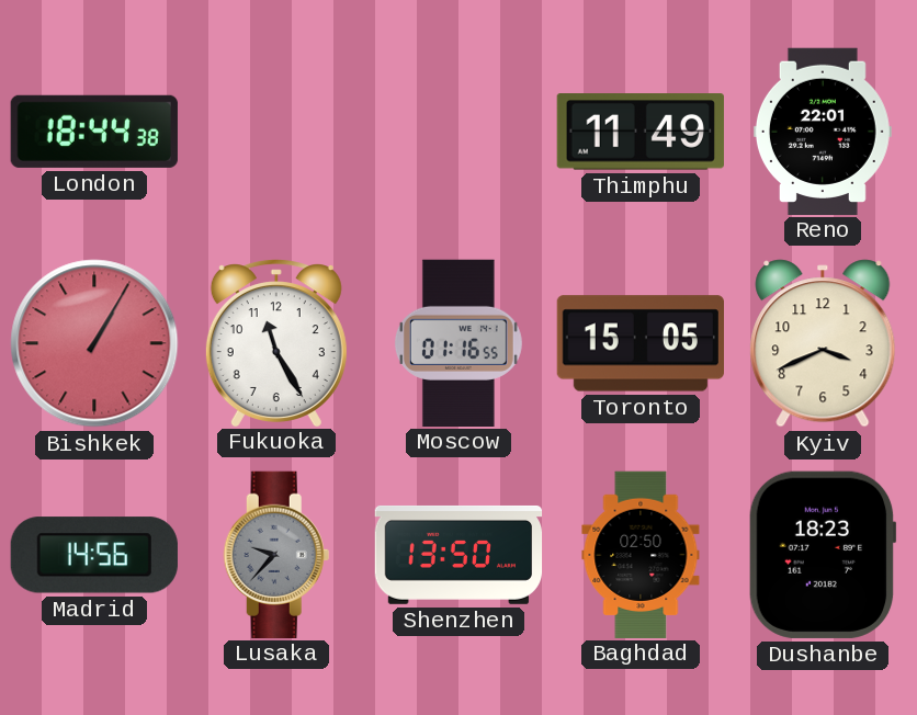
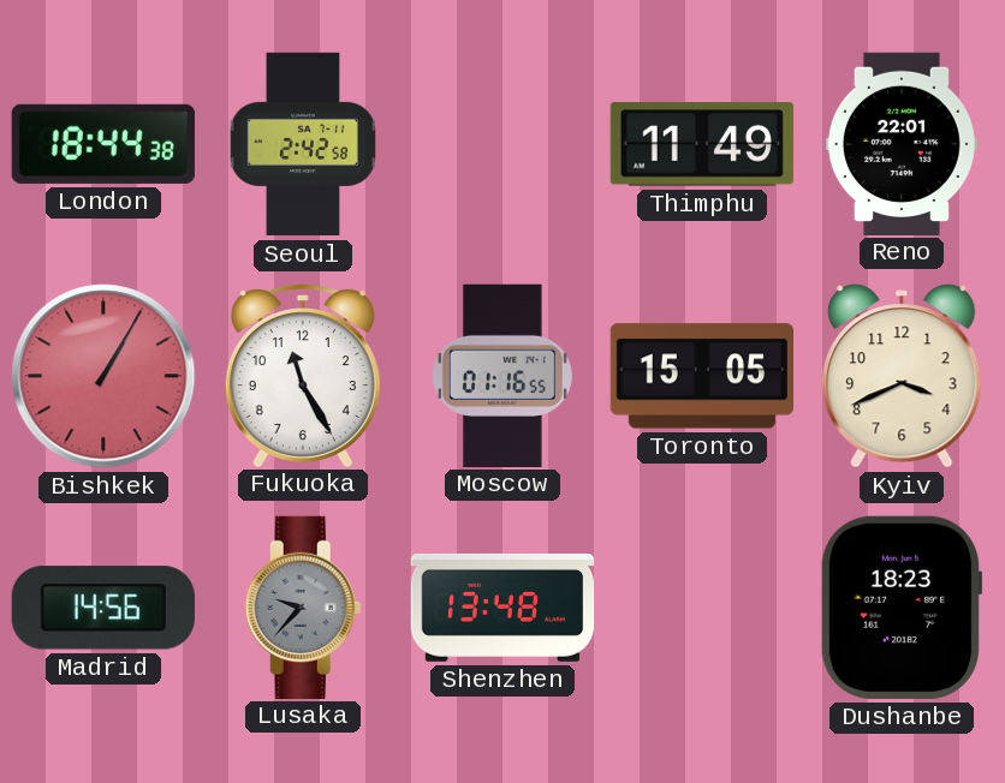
Seoul: none -> 2:42
Shenzhen: 13:50 -> 13:48
Baghdad: 02:50 -> none
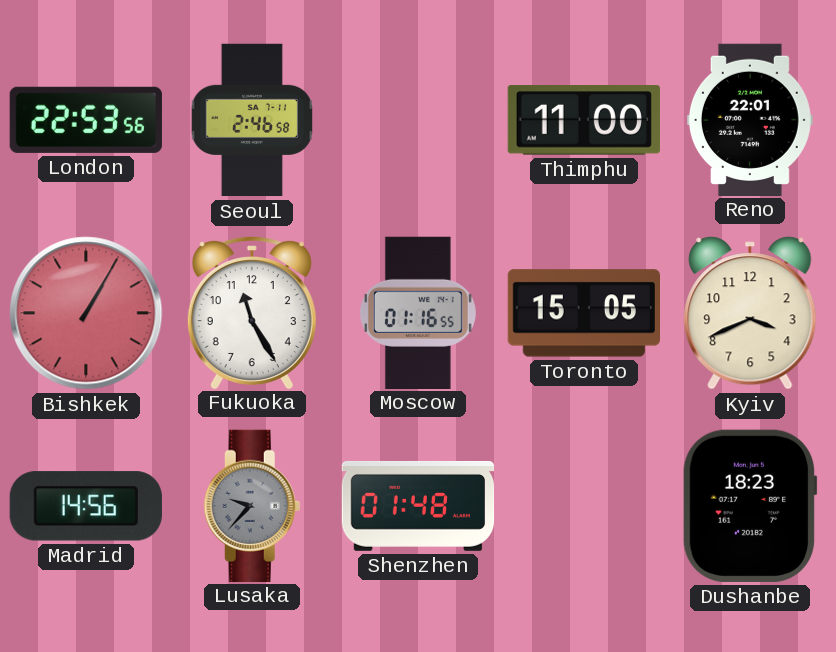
London: 18:44 -> 22:53
Seoul: 2:42 -> 2:46
Thimphu: 11:49 -> 11:00
Shenzhen: 13:48 -> 01:48
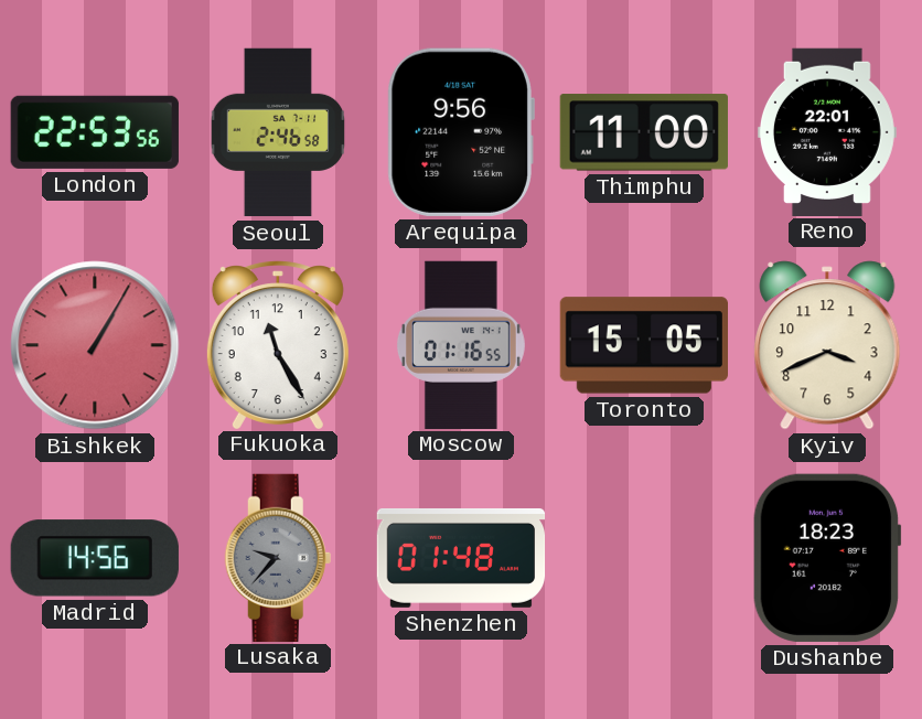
Arequipa: none -> 9:56
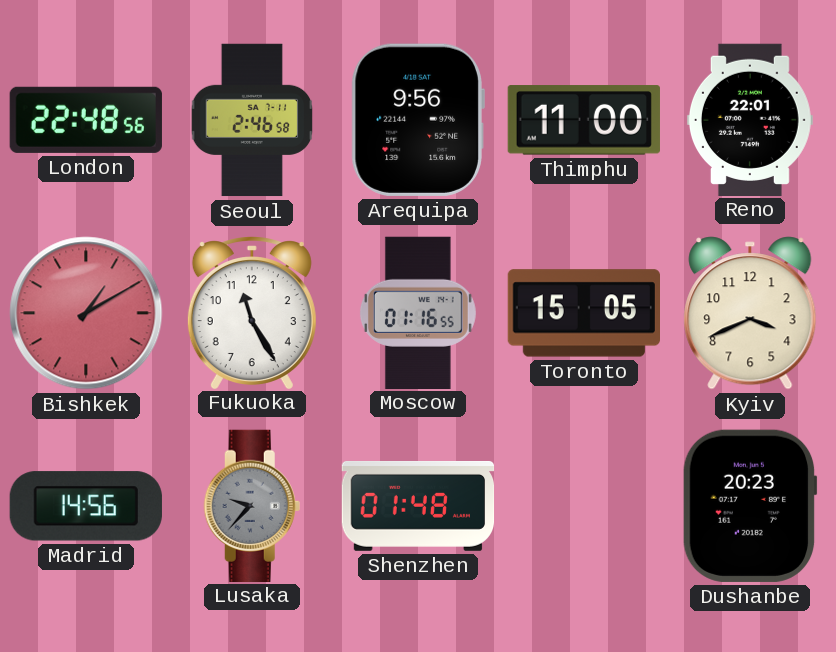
London: 22:53 -> 22:48
Bishkek: 1:05 -> 1:10
Dushanbe: 18:23 -> 20:23
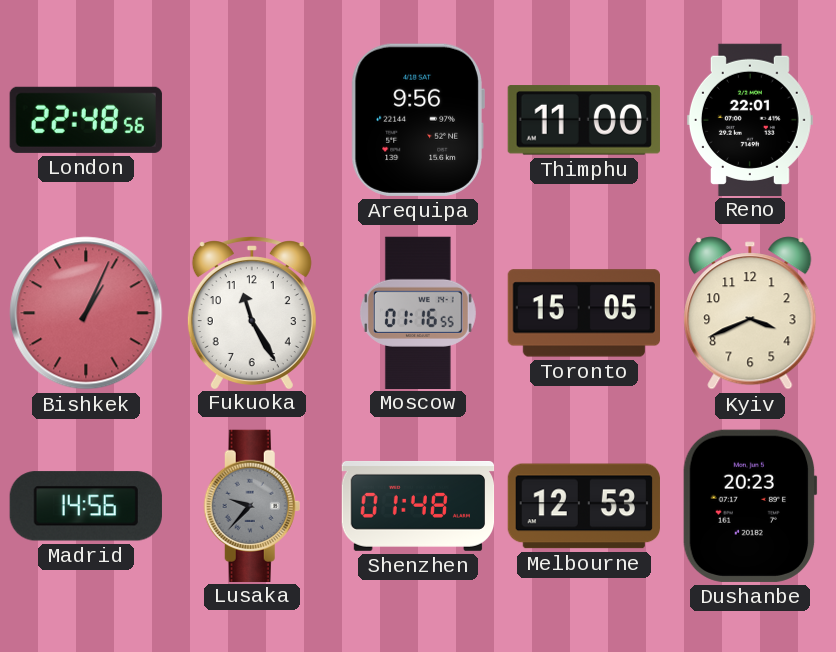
Seoul: 2:46 -> none
Bishkek: 1:10 -> 1:04
Melbourne: none -> 12:53
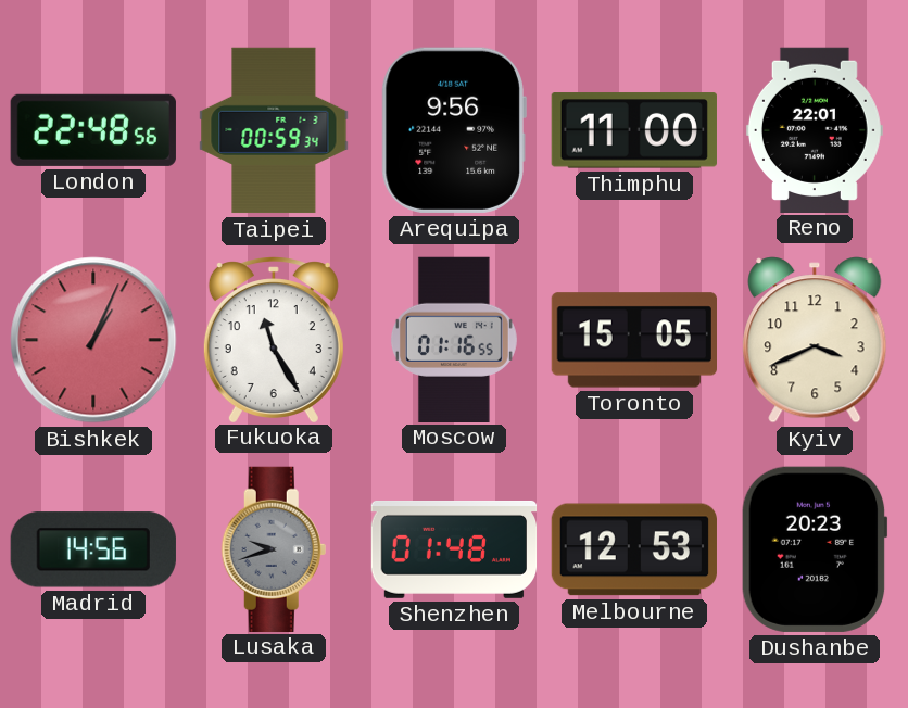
Taipei: none -> 00:59
Lusaka: 9:37 -> 9:42
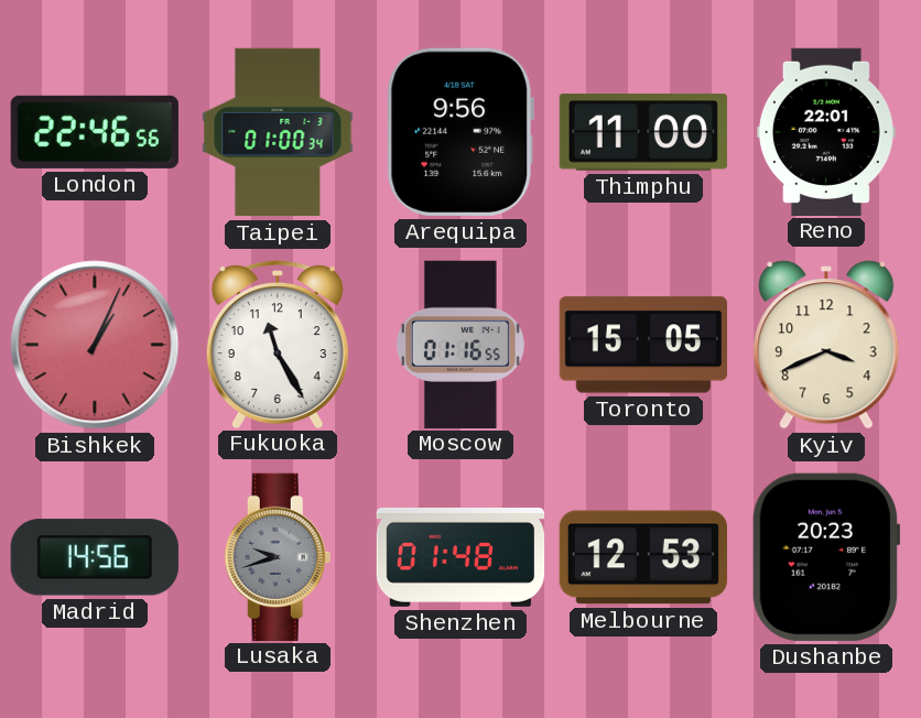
London: 22:48 -> 22:46
Taipei: 00:59 -> 01:00
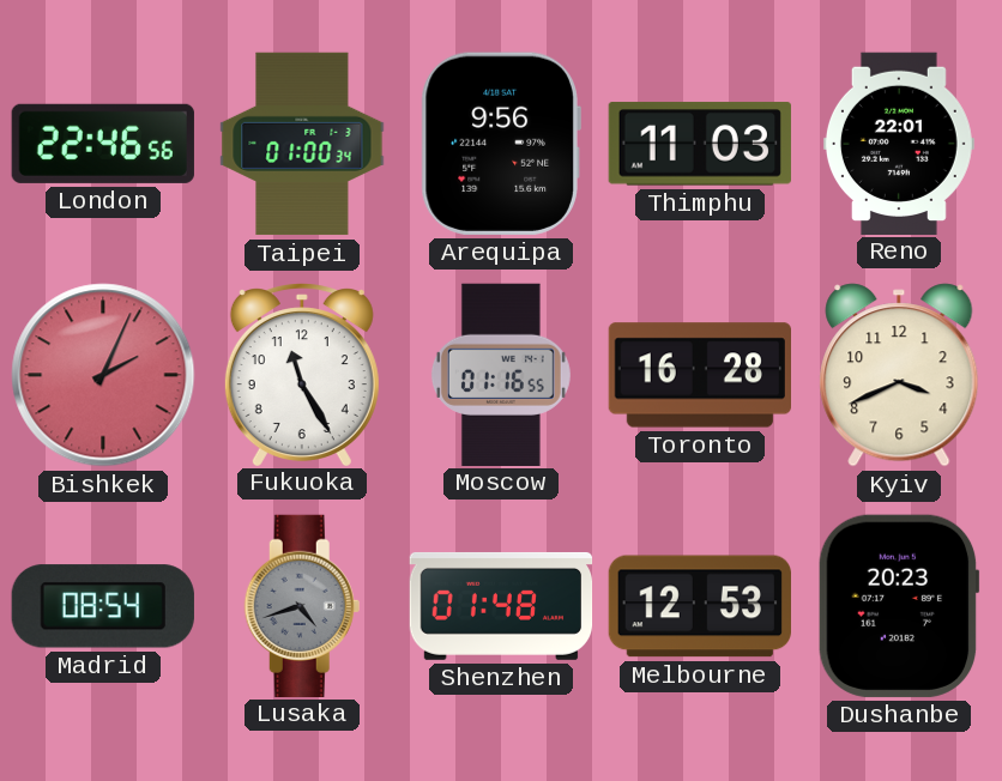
Thimphu: 11:00 -> 11:03
Bishkek: 1:04 -> 2:04
Toronto: 15:05 -> 16:28
Madrid: 14:56 -> 08:54
Lusaka: 9:42 -> 4:42
